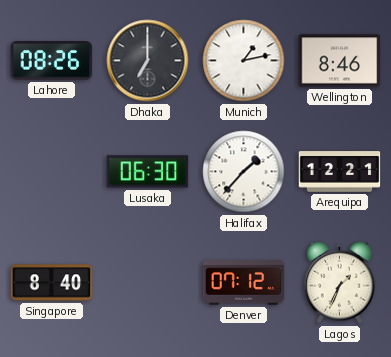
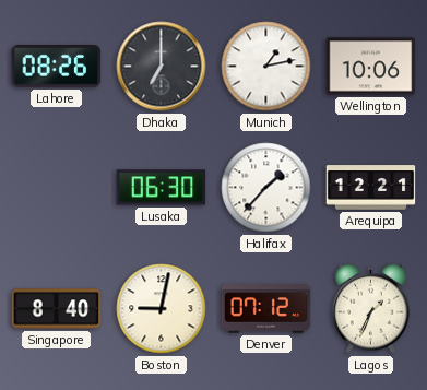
Wellington: 8:46 -> 10:06
Boston: none -> 9:02
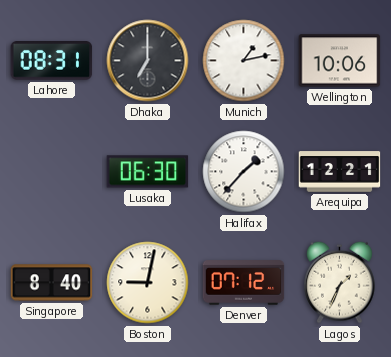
Lahore: 08:26 -> 08:31
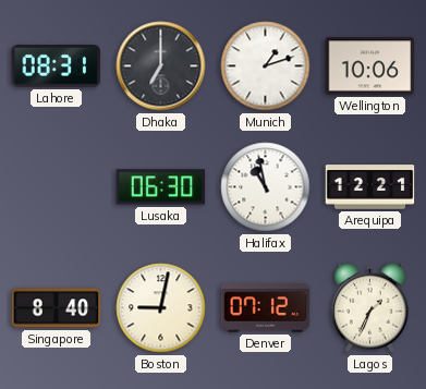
Munich: 1:13 -> 1:12
Halifax: 1:37 -> 10:58
